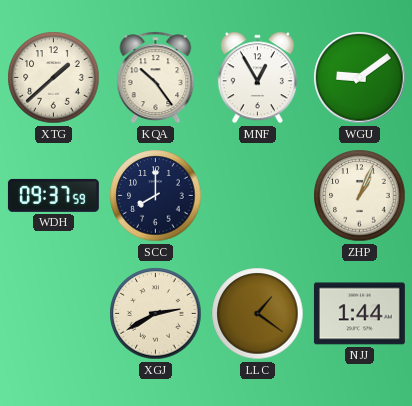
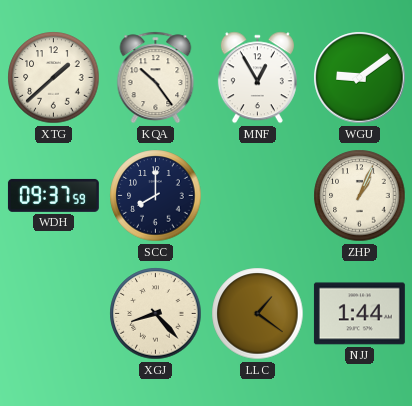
XGJ: 2:40 -> 8:23
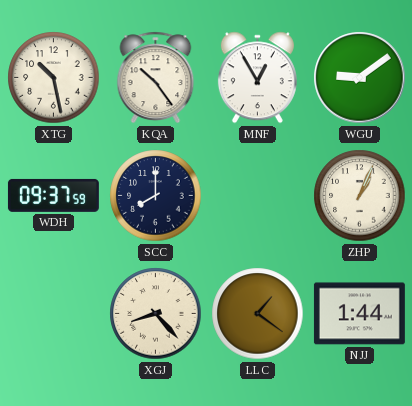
XTG: 1:38 -> 10:28
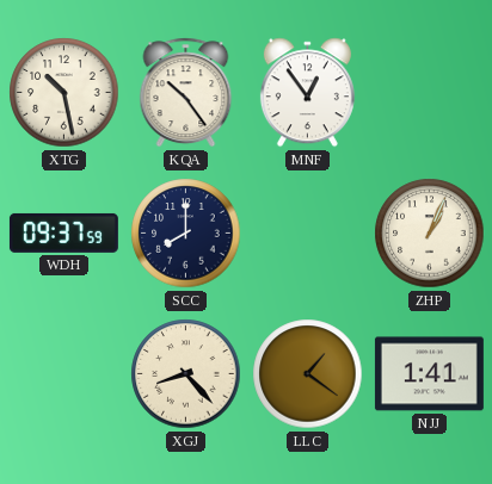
MNF: 12:55 -> 12:54
WGU: 9:09 -> none
NJJ: 1:44 -> 1:41
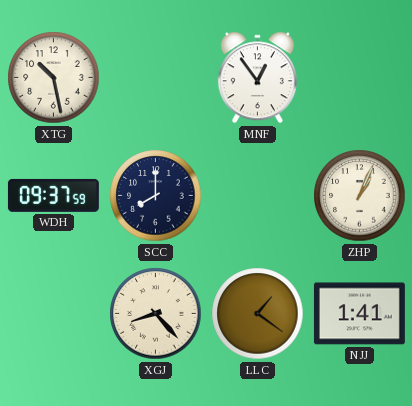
KQA: 10:24 -> none
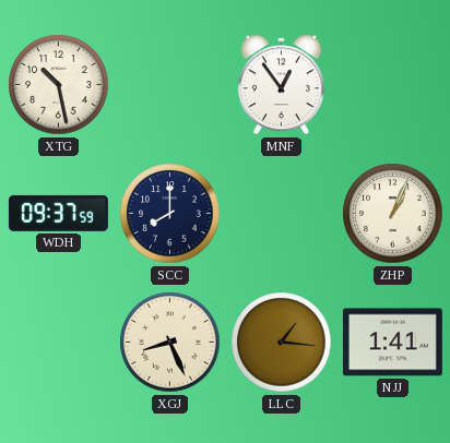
XGJ: 8:23 -> 8:26
LLC: 1:21 -> 1:16
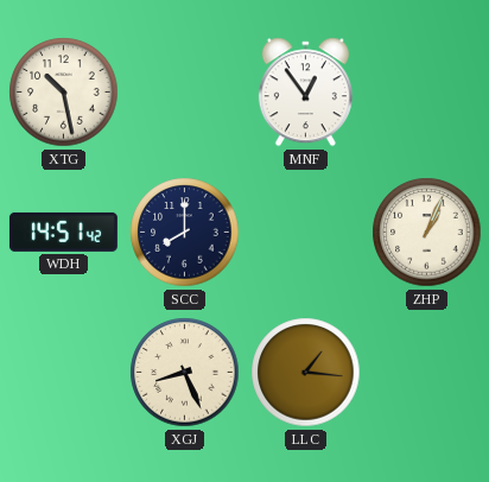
WDH: 09:37 -> 14:51
NJJ: 1:41 -> none
